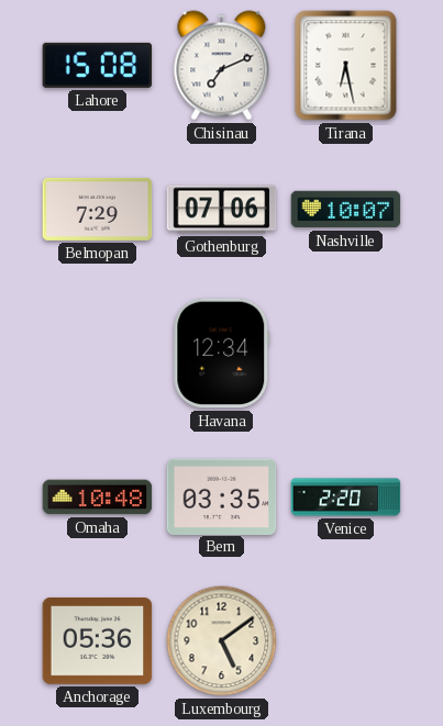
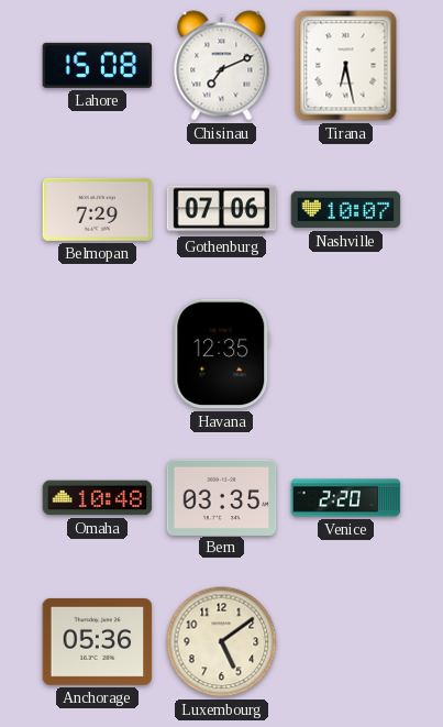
Havana: 12:34 -> 12:35
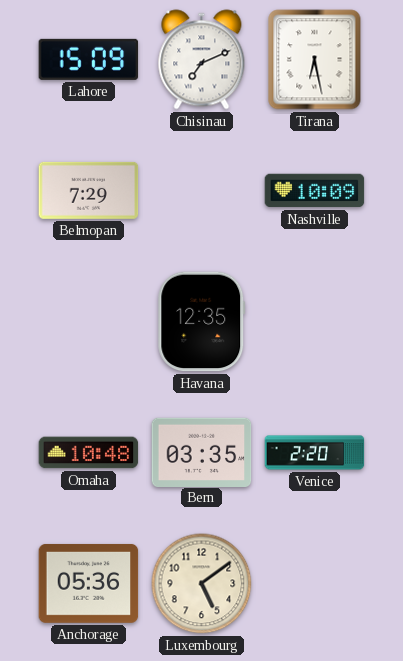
Lahore: 15:08 -> 15:09
Gothenburg: 07:06 -> none
Nashville: 10:07 -> 10:09
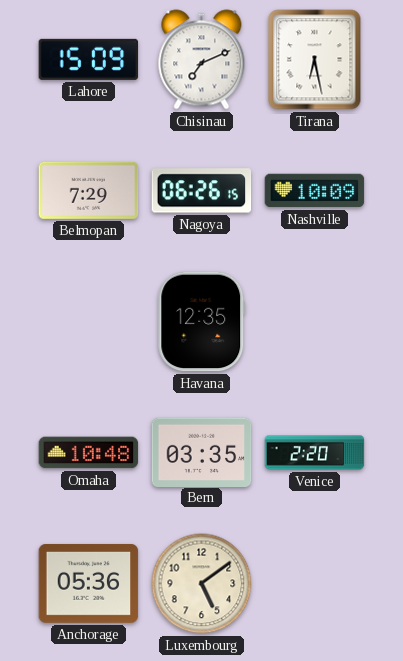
Nagoya: none -> 06:26
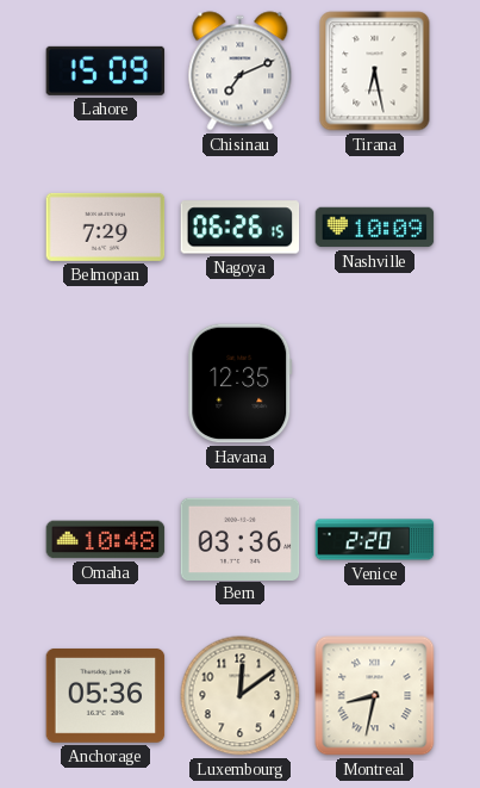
Bern: 03:35 -> 03:36
Luxembourg: 5:09 -> 12:09
Montreal: none -> 8:32
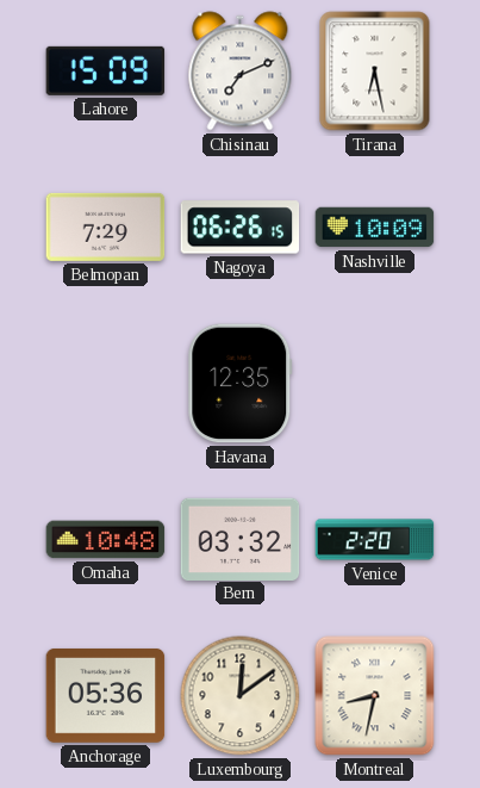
Bern: 03:36 -> 03:32
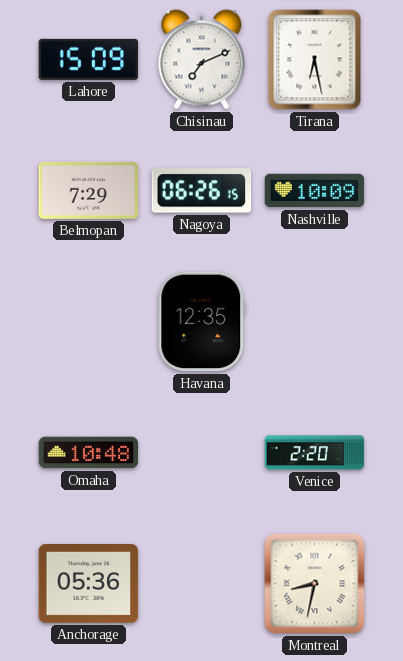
Bern: 03:32 -> none
Luxembourg: 12:09 -> none
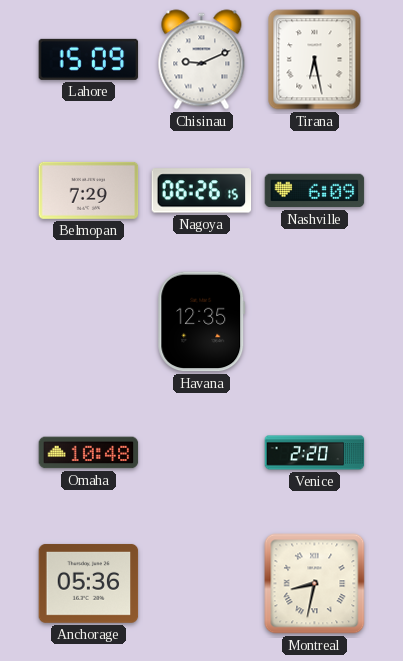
Chisinau: 7:11 -> 9:11
Nashville: 10:09 -> 6:09
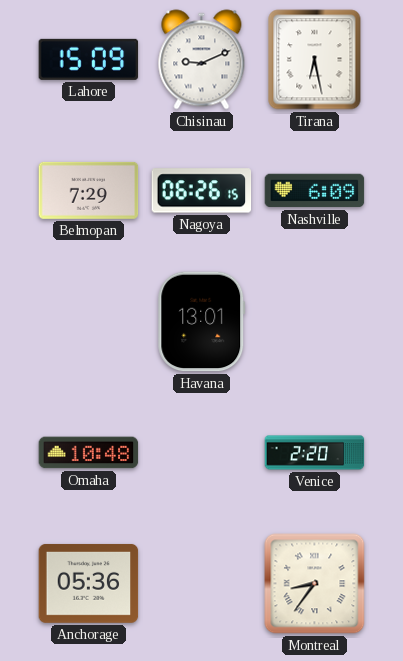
Havana: 12:35 -> 13:01
Montreal: 8:32 -> 8:36
